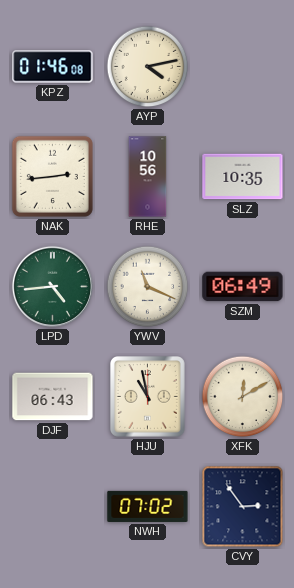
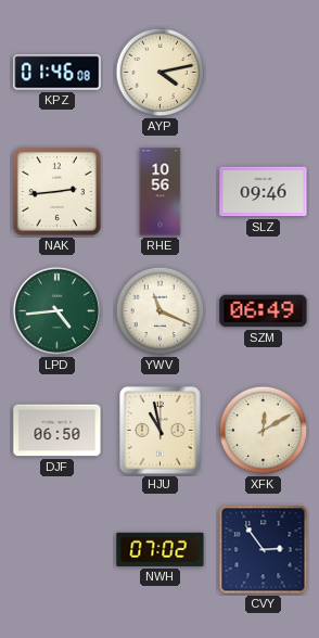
SLZ: 10:35 -> 09:46
DJF: 06:43 -> 06:50
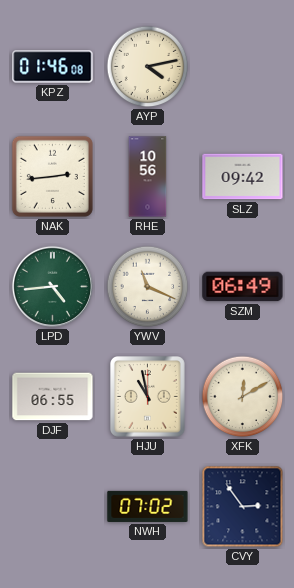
SLZ: 09:46 -> 09:42
DJF: 06:50 -> 06:55
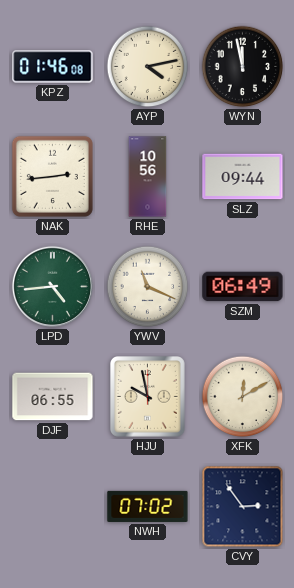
WYN: none -> 11:58
SLZ: 09:42 -> 09:44
HJU: 10:58 -> 9:58
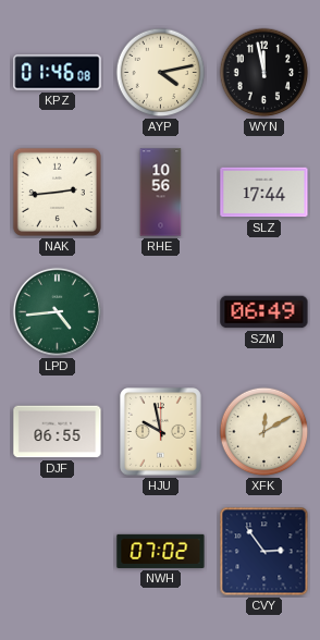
SLZ: 09:44 -> 17:44
YWV: 11:19 -> none
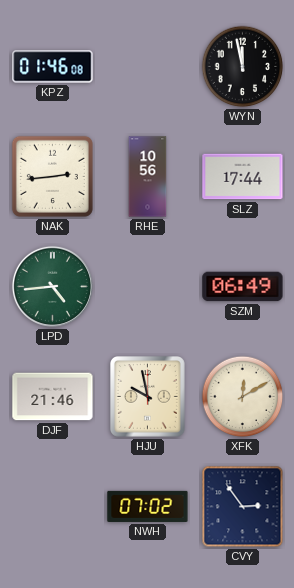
AYP: 4:13 -> none
DJF: 06:55 -> 21:46
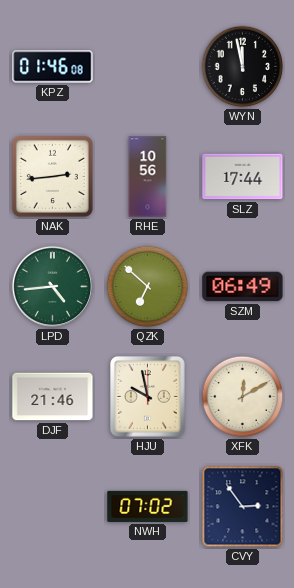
QZK: none -> 6:52
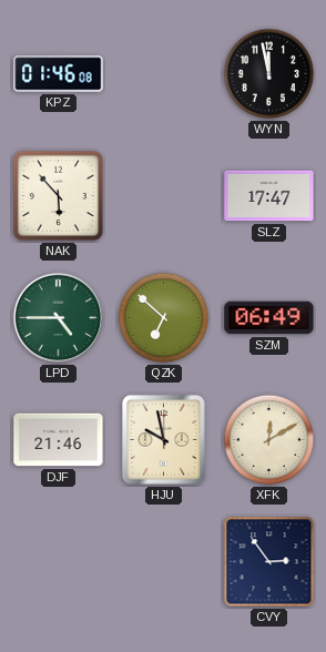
NAK: 2:44 -> 5:53
RHE: 10:56 -> none
SLZ: 17:44 -> 17:47
LPD: 4:44 -> 4:45
NWH: 07:02 -> none
